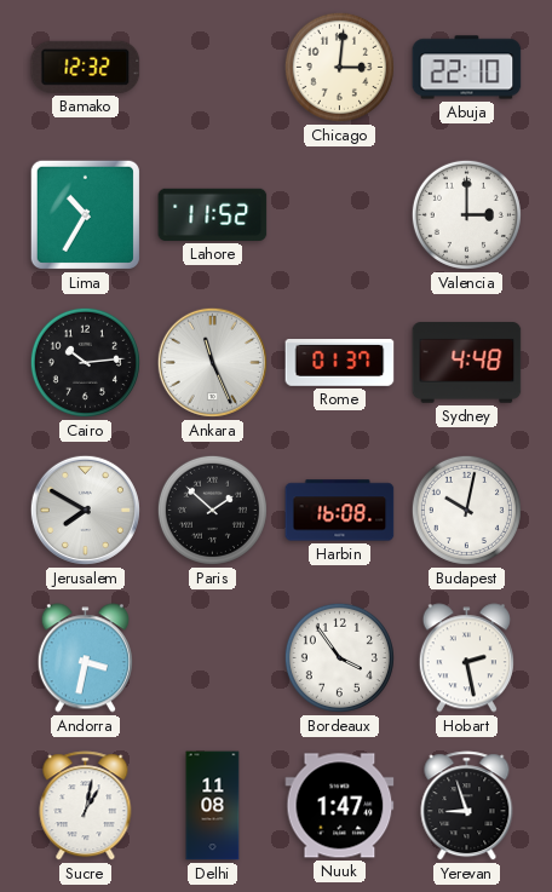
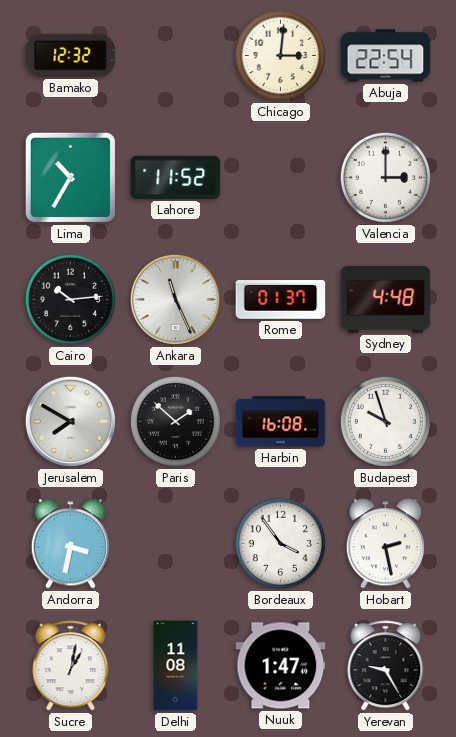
Abuja: 22:10 -> 22:54
Budapest: 10:02 -> 9:57
Yerevan: 8:57 -> 9:25
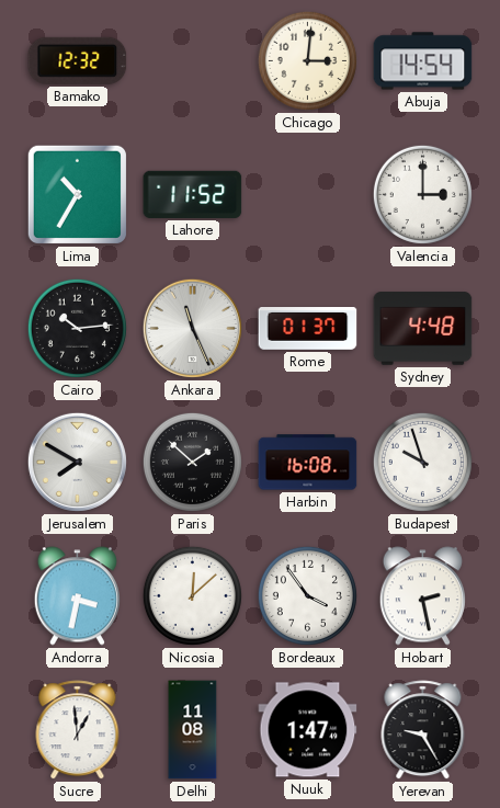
Abuja: 22:54 -> 14:54
Nicosia: none -> 12:08
Sucre: 1:02 -> 12:59
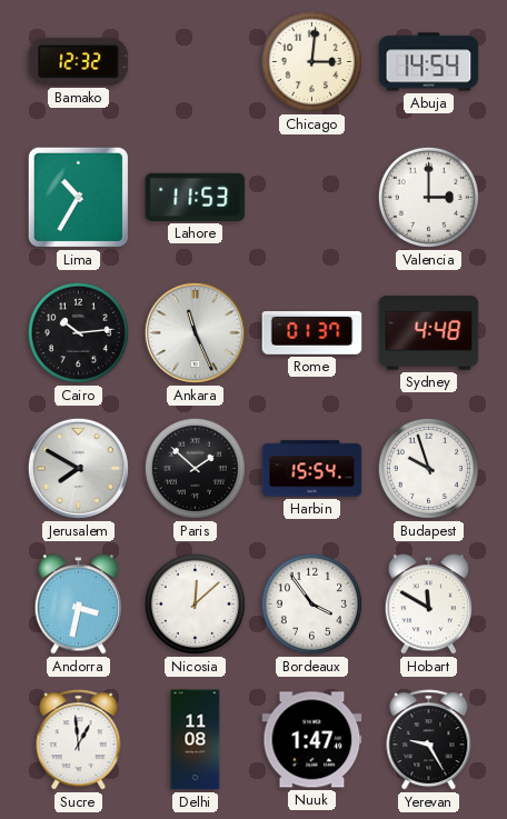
Lahore: 11:52 -> 11:53
Harbin: 16:08 -> 15:54
Hobart: 2:28 -> 11:50
